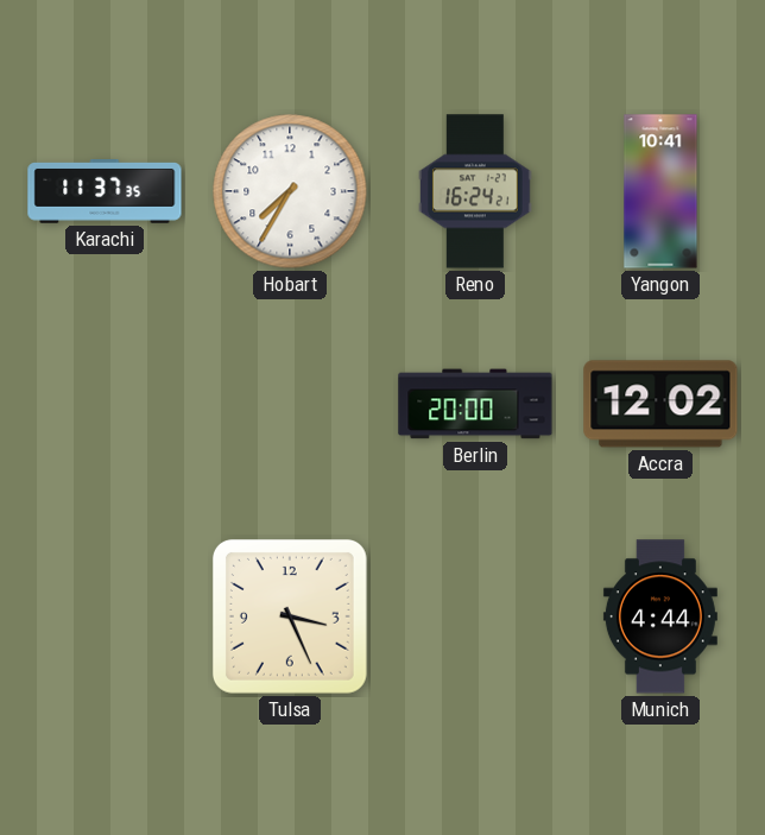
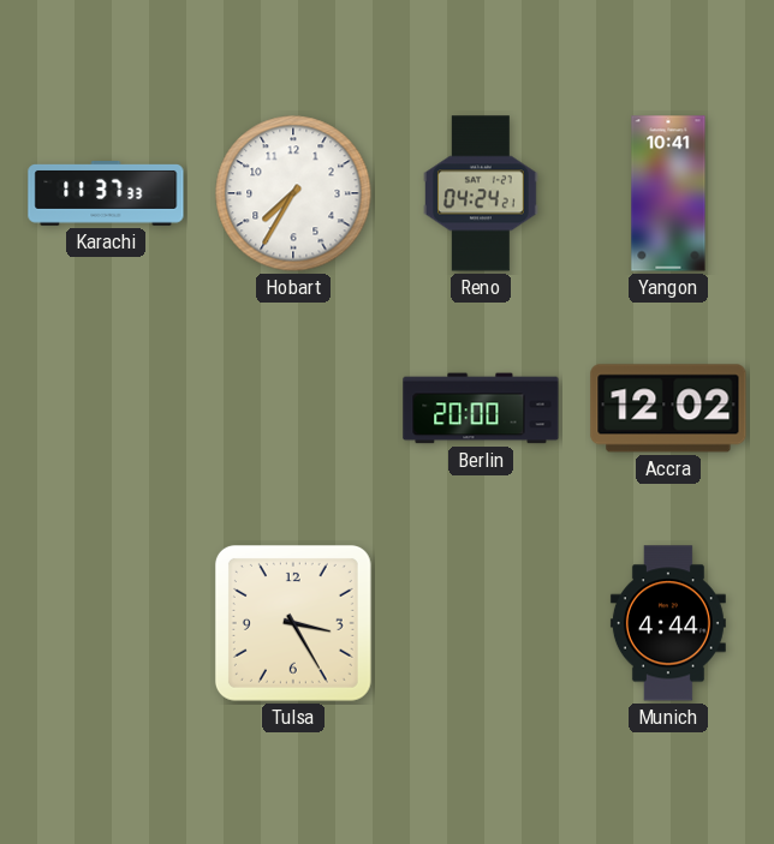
Karachi: 11:37:35 -> 11:37:33
Reno: 16:24 -> 04:24
Tulsa: 3:26 -> 3:25
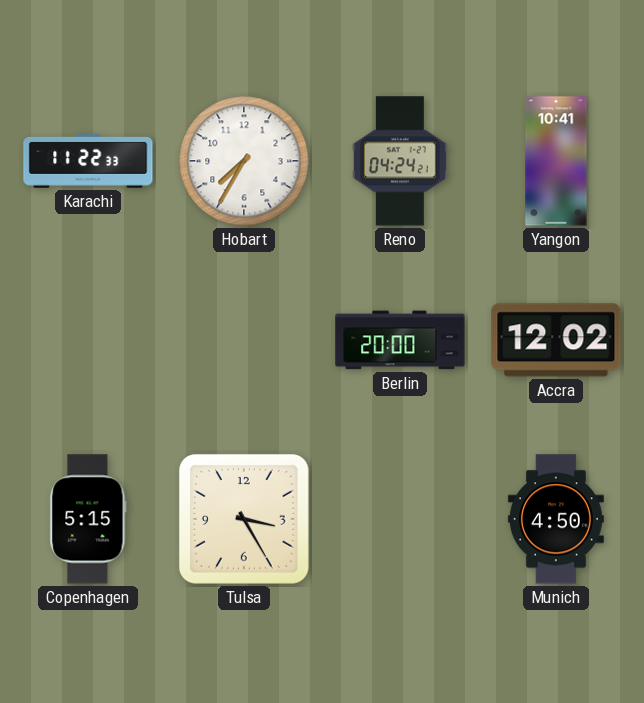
Karachi: 11:37 -> 11:22
Copenhagen: none -> 5:15
Munich: 4:44 -> 4:50
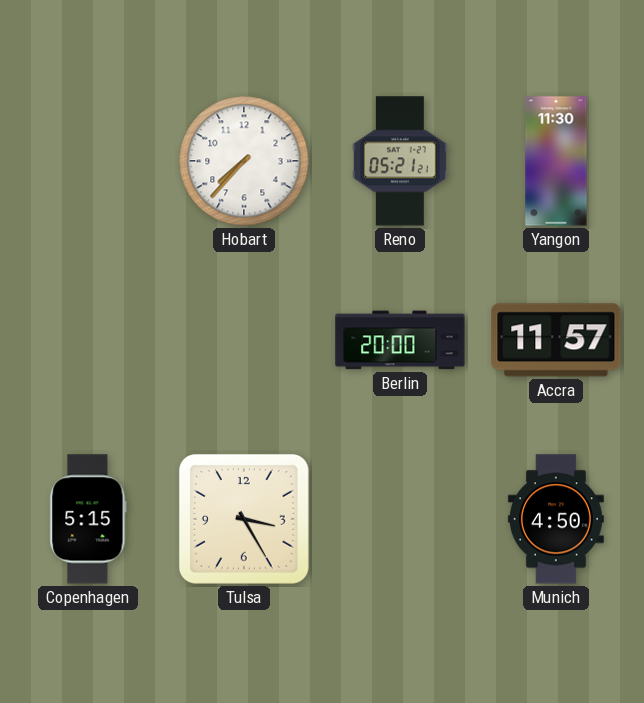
Karachi: 11:22 -> none
Hobart: 7:35 -> 7:37
Reno: 04:24 -> 05:21
Yangon: 10:41 -> 11:30
Accra: 12:02 -> 11:57
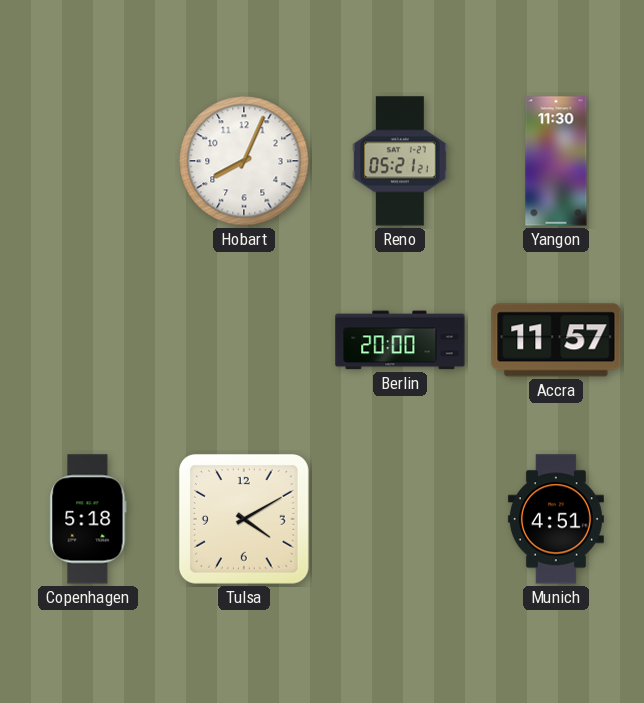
Hobart: 7:37 -> 8:04
Copenhagen: 5:15 -> 5:18
Tulsa: 3:25 -> 4:10
Munich: 4:50 -> 4:51
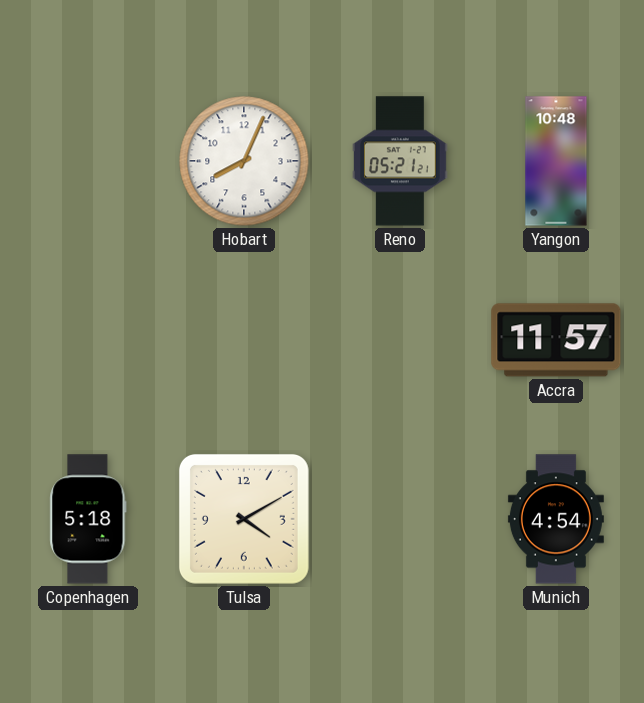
Yangon: 11:30 -> 10:48
Berlin: 20:00 -> none
Munich: 4:51 -> 4:54
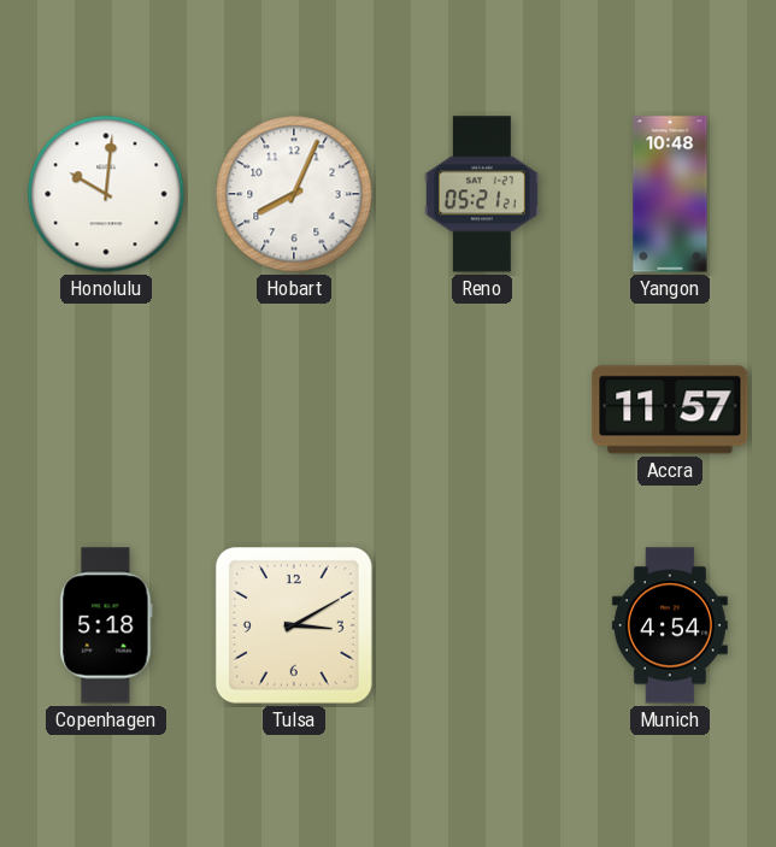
Honolulu: none -> 10:01
Tulsa: 4:10 -> 3:10
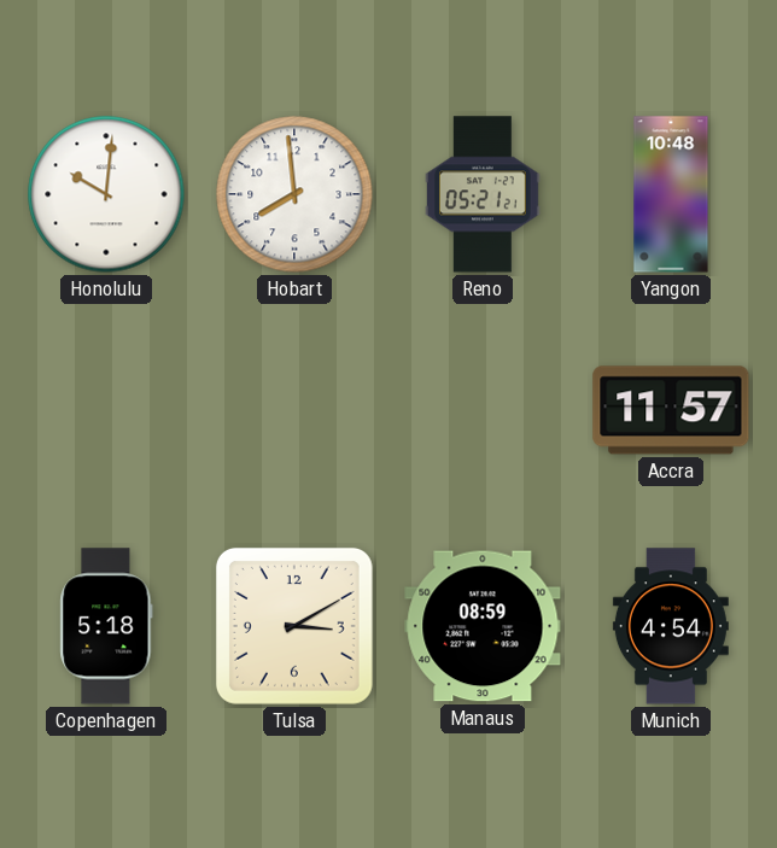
Hobart: 8:04 -> 7:59
Manaus: none -> 08:59
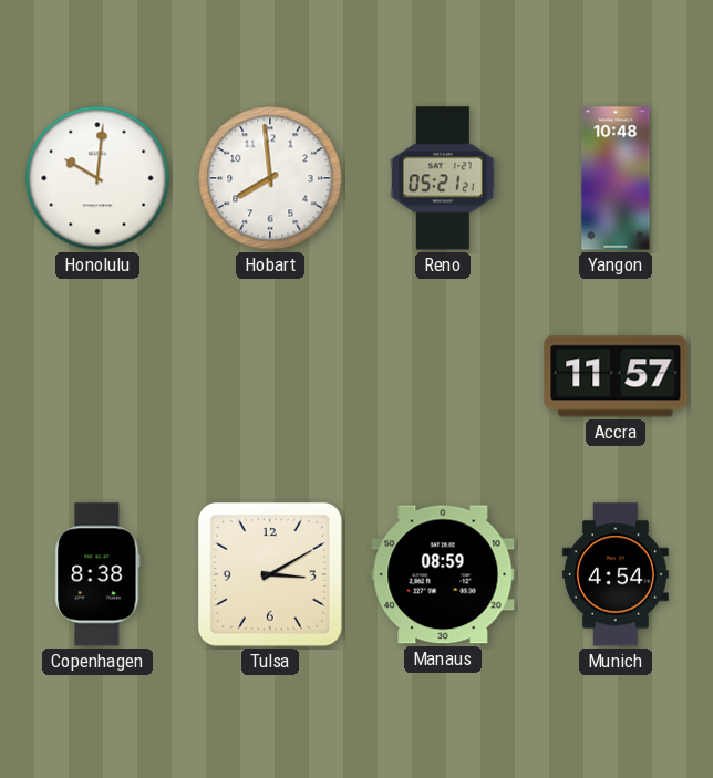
Copenhagen: 5:18 -> 8:38
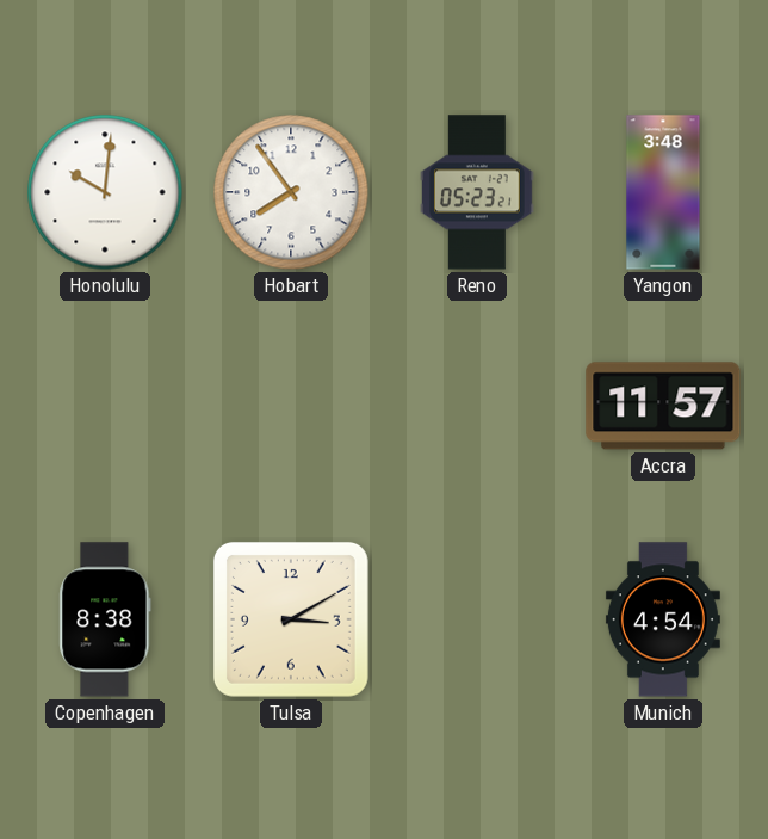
Hobart: 7:59 -> 7:54
Reno: 05:21 -> 05:23
Yangon: 10:48 -> 3:48
Manaus: 08:59 -> none
